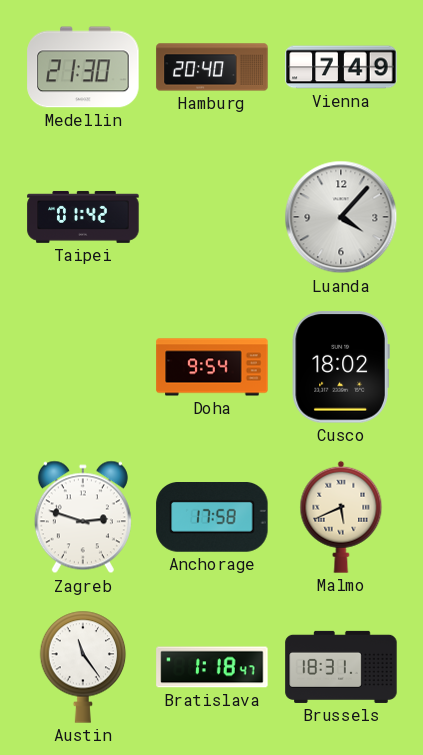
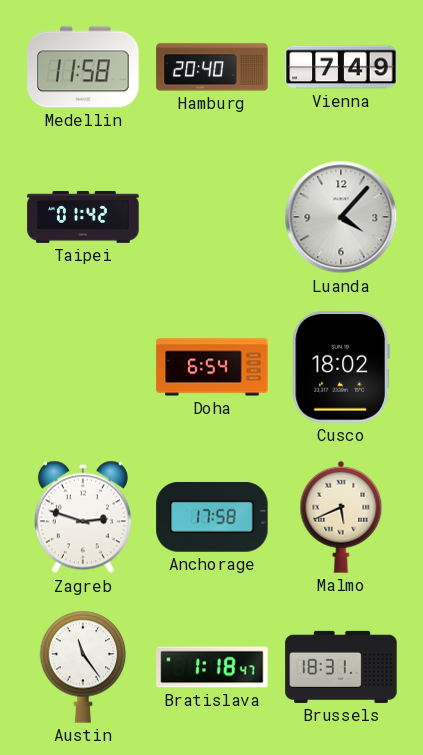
Medellin: 21:30 -> 11:58
Doha: 9:54 -> 6:54
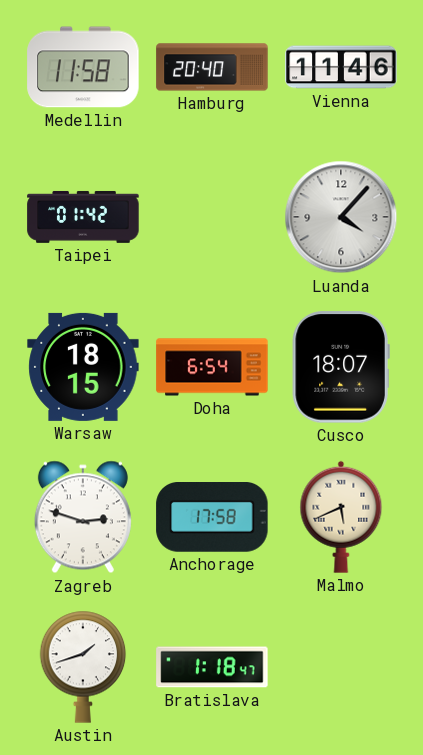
Vienna: 7:49 -> 11:46
Warsaw: none -> 18:15
Cusco: 18:02 -> 18:07
Austin: 11:24 -> 1:42
Brussels: 18:31 -> none
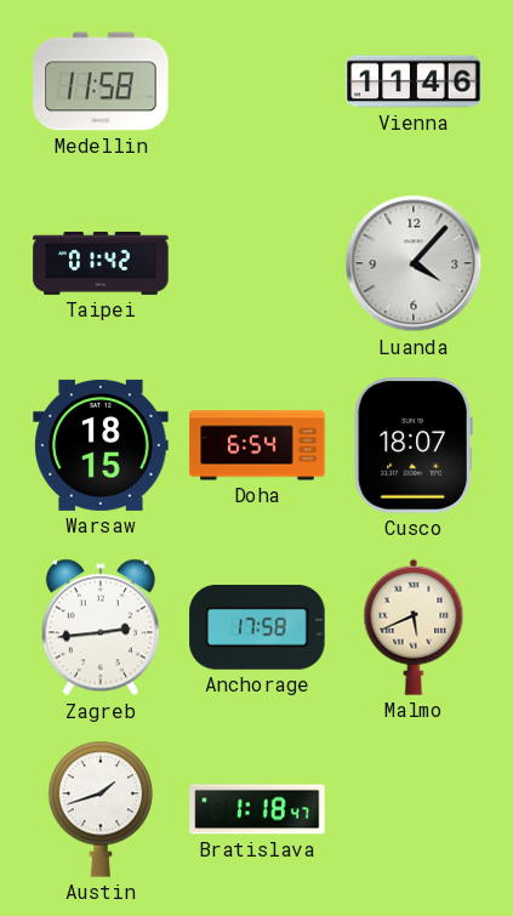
Hamburg: 20:40 -> none
Zagreb: 2:48 -> 2:44
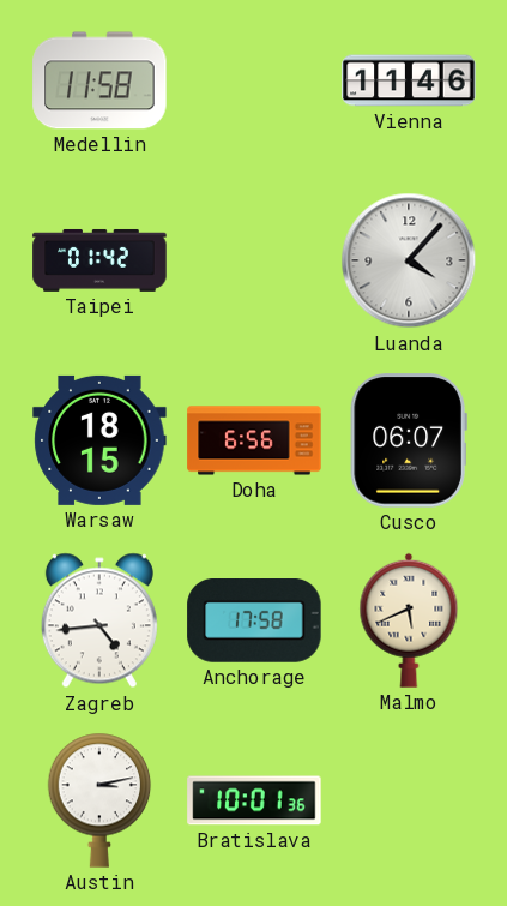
Doha: 6:54 -> 6:56
Cusco: 18:07 -> 06:07
Zagreb: 2:44 -> 4:44
Austin: 1:42 -> 3:13
Bratislava: 1:18 -> 10:01
